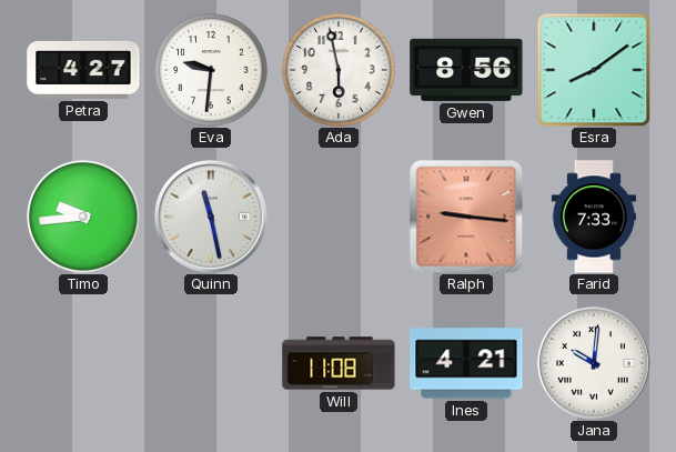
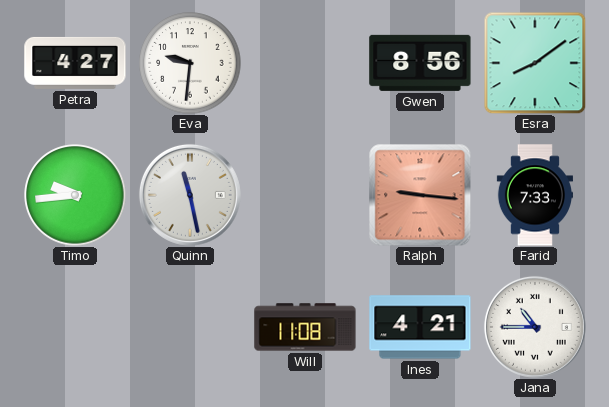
Ada: 5:58 -> none
Jana: 10:01 -> 10:45
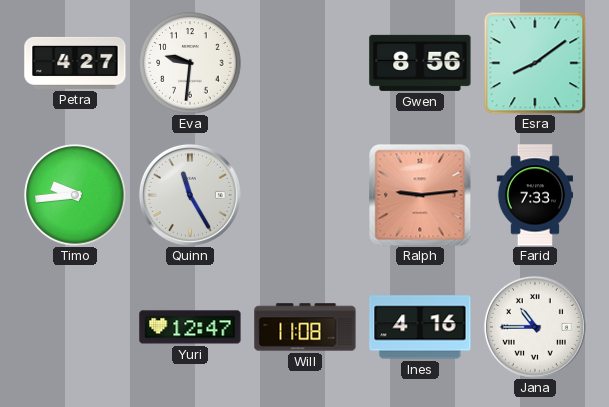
Quinn: 11:28 -> 11:25
Ralph: 9:16 -> 9:14
Yuri: none -> 12:47
Ines: 4:21 -> 4:16
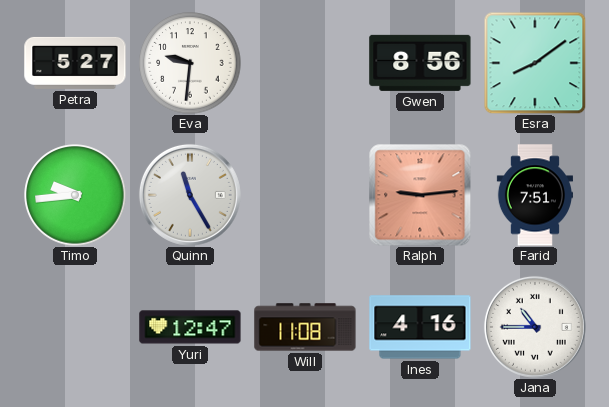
Petra: 4:27 -> 5:27
Farid: 7:33 -> 7:51
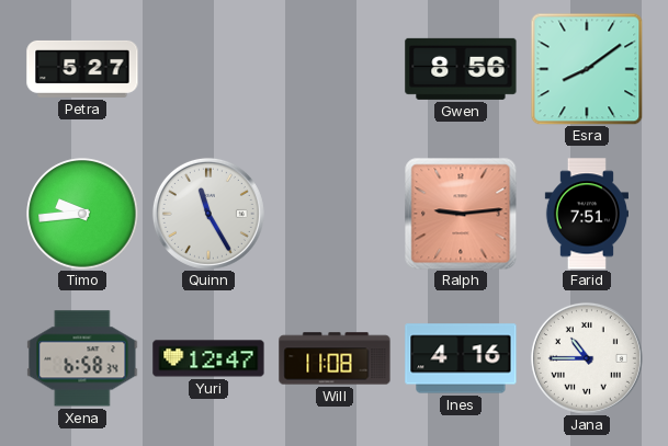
Eva: 9:31 -> none
Xena: none -> 6:58
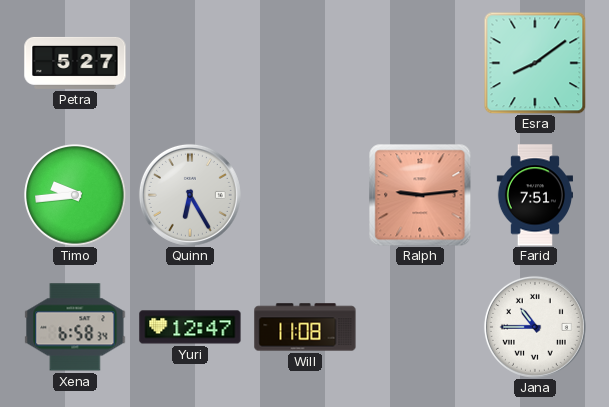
Gwen: 8:56 -> none
Quinn: 11:25 -> 6:25
Ines: 4:16 -> none
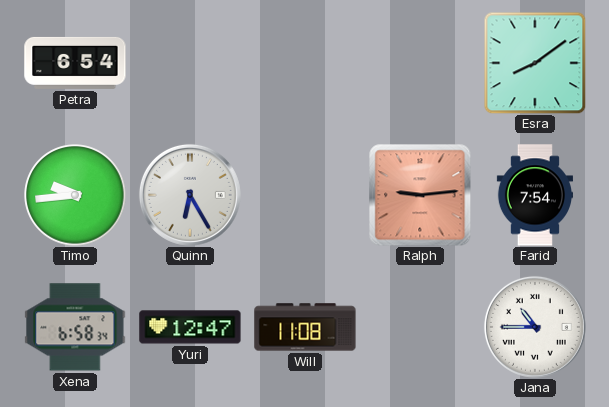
Petra: 5:27 -> 6:54
Farid: 7:51 -> 7:54
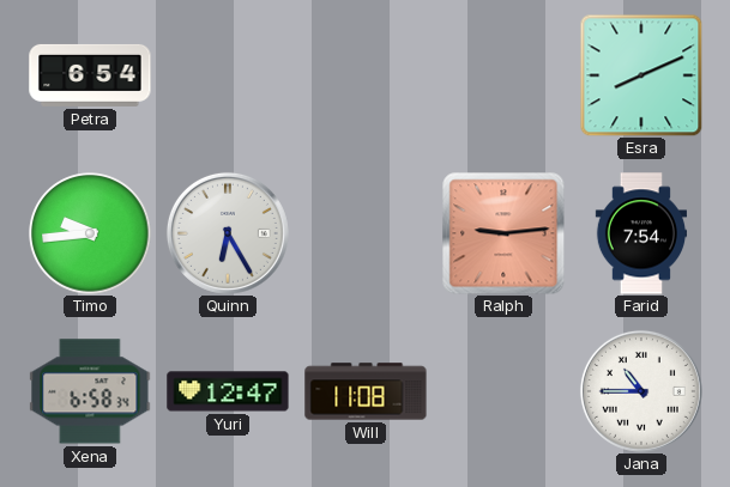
Esra: 8:09 -> 8:11
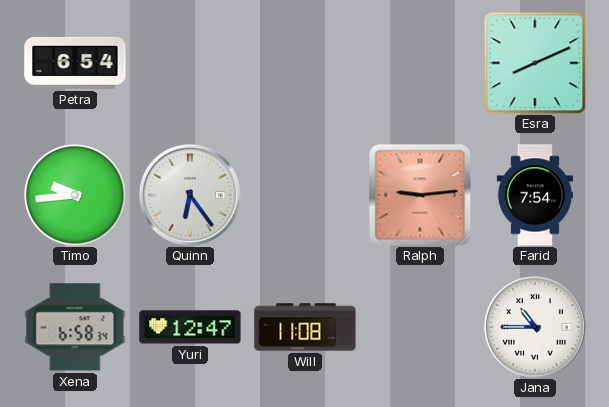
Quinn: 6:25 -> 6:24
